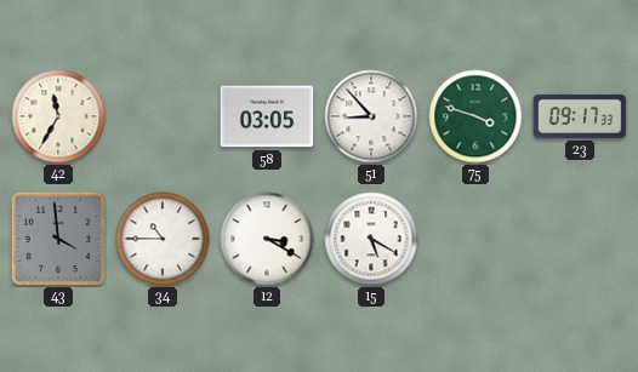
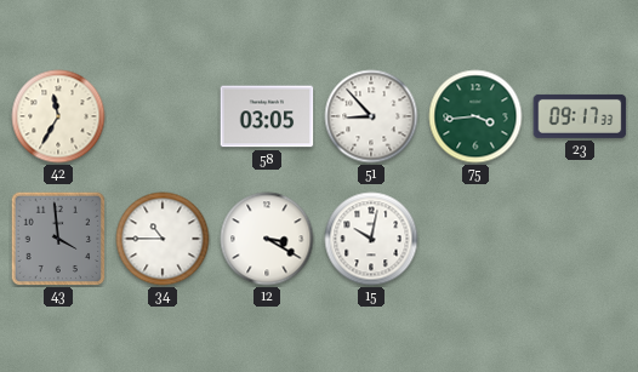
75: 3:48 -> 3:44
15: 5:20 -> 10:02
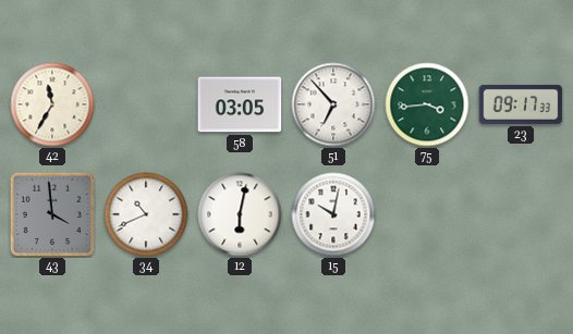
51: 8:53 -> 6:53
34: 10:45 -> 10:41
12: 3:20 -> 6:02
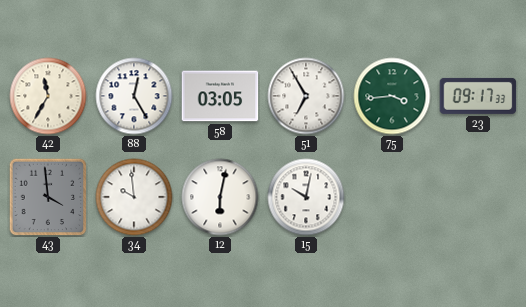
88: none -> 12:25
51: 6:53 -> 6:55
34: 10:41 -> 9:59
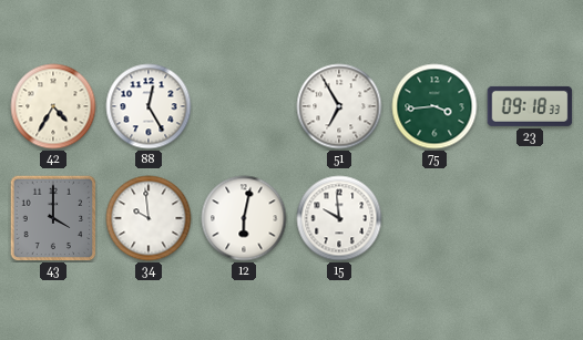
42: 11:35 -> 4:35
58: 03:05 -> none
23: 09:17 -> 09:18
43: 3:59 -> 4:00
15: 10:02 -> 9:59
